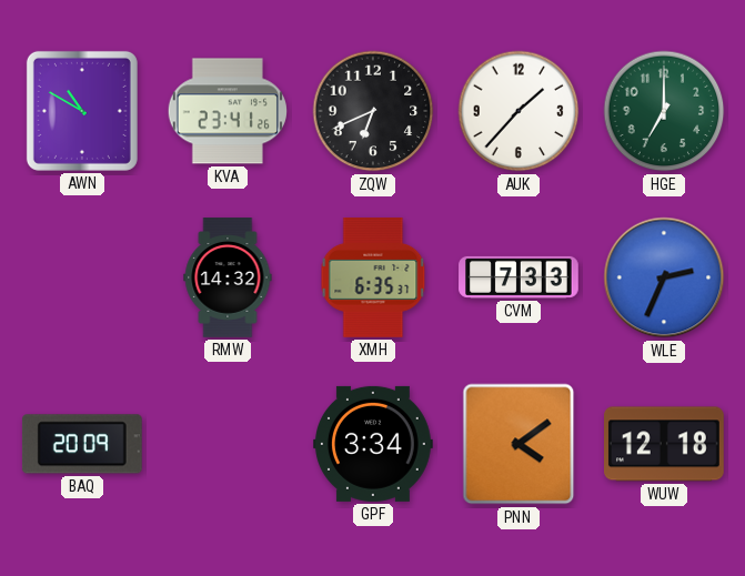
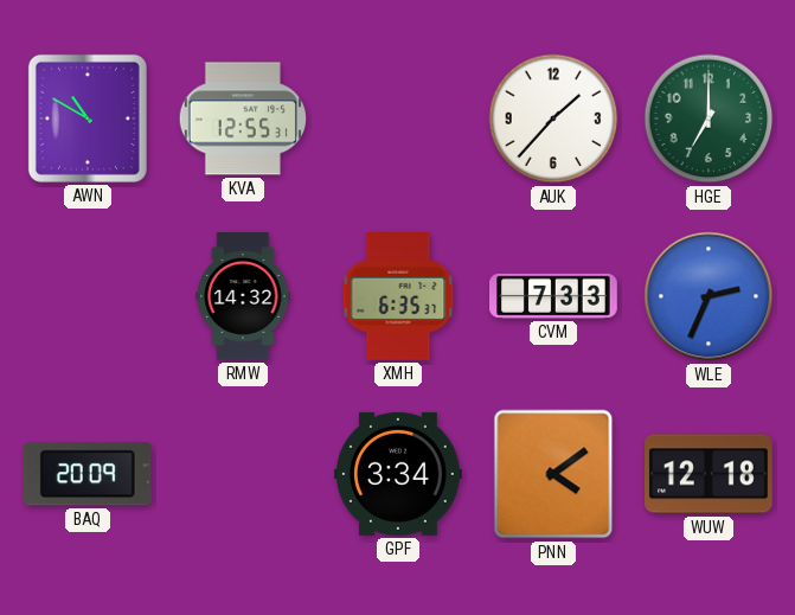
KVA: 23:41 -> 12:55
ZQW: 6:41 -> none
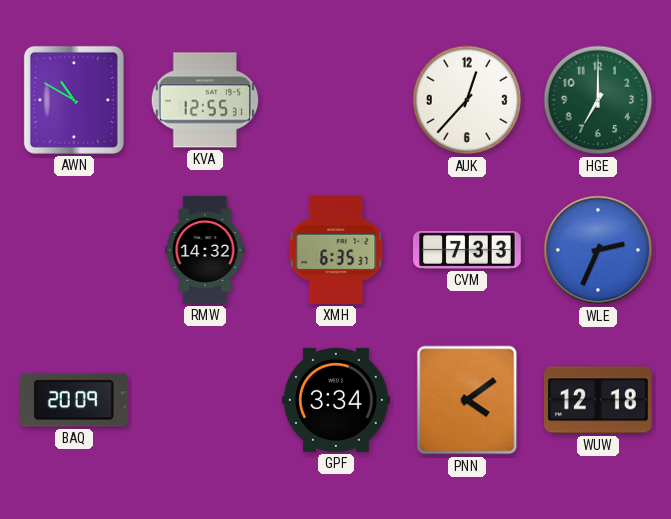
AUK: 1:37 -> 12:37
